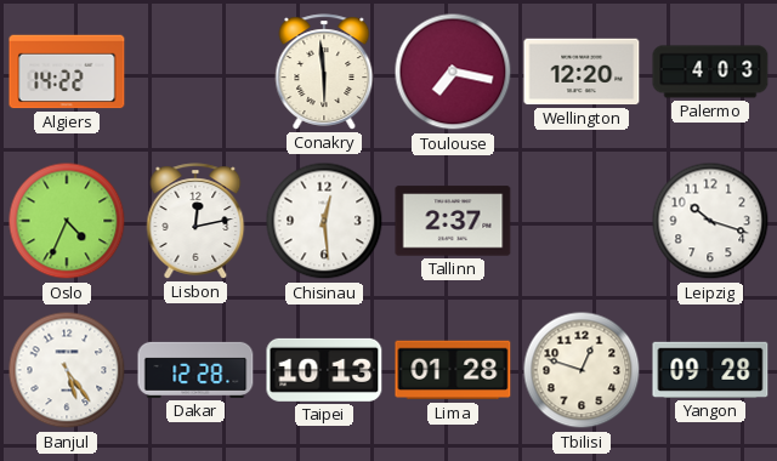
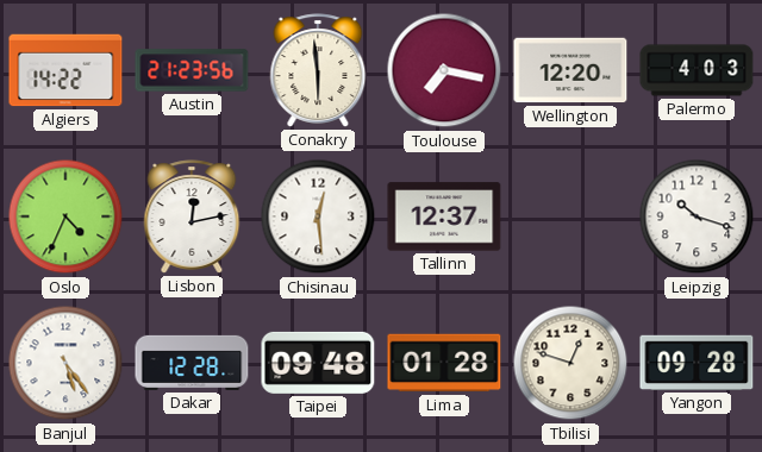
Austin: none -> 21:23
Tallinn: 2:37 -> 12:37
Taipei: 10:13 -> 09:48
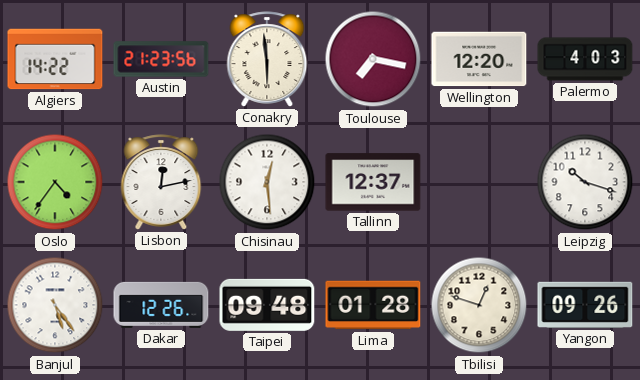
Oslo: 4:34 -> 4:36
Dakar: 12:28 -> 12:26
Yangon: 09:28 -> 09:26
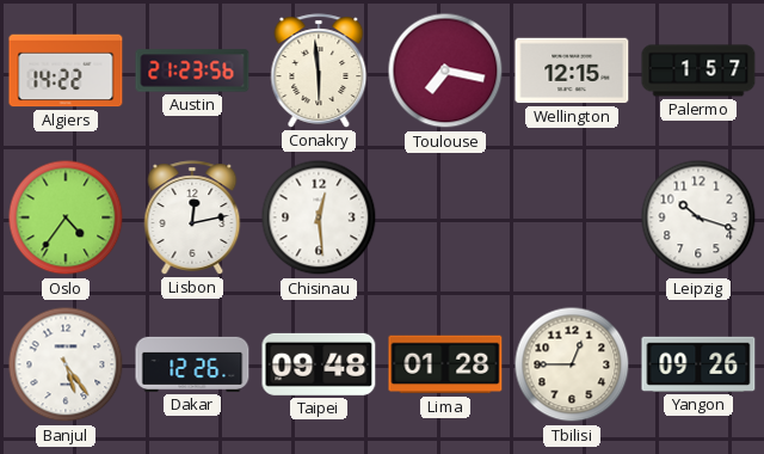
Wellington: 12:20 -> 12:15
Palermo: 4:03 -> 1:57
Tallinn: 12:37 -> none
Tbilisi: 12:48 -> 12:45
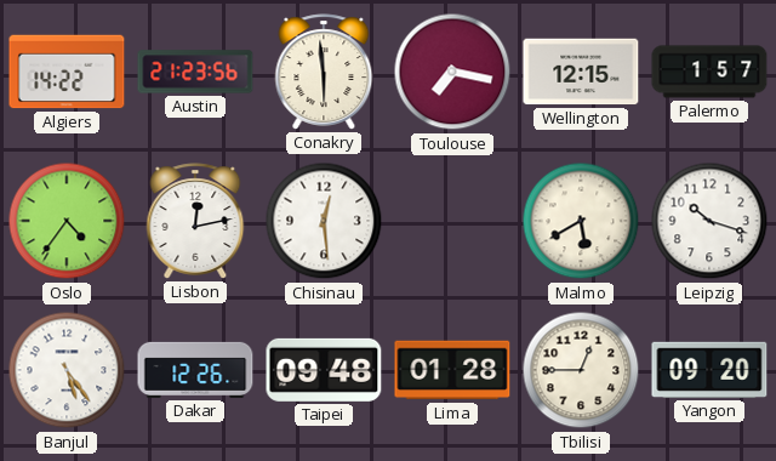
Malmo: none -> 5:40
Yangon: 09:26 -> 09:20
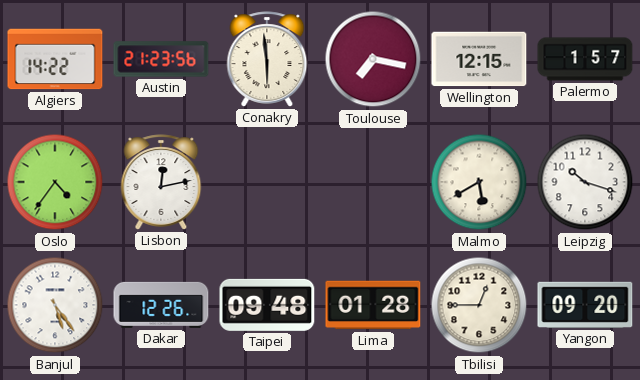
Chisinau: 12:29 -> none
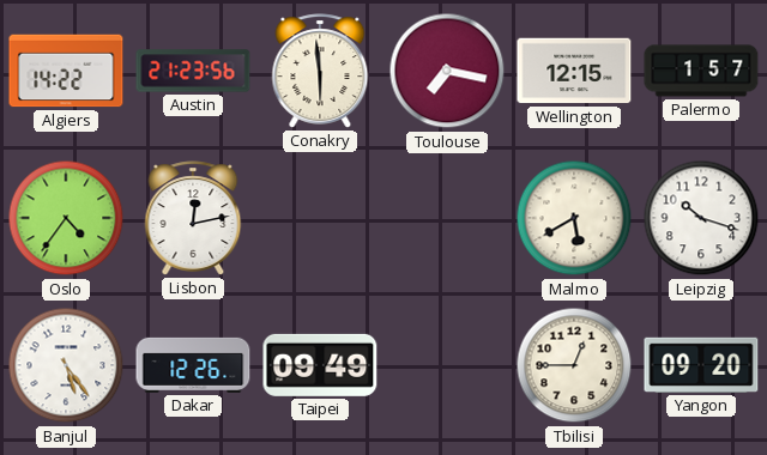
Taipei: 09:48 -> 09:49
Lima: 01:28 -> none
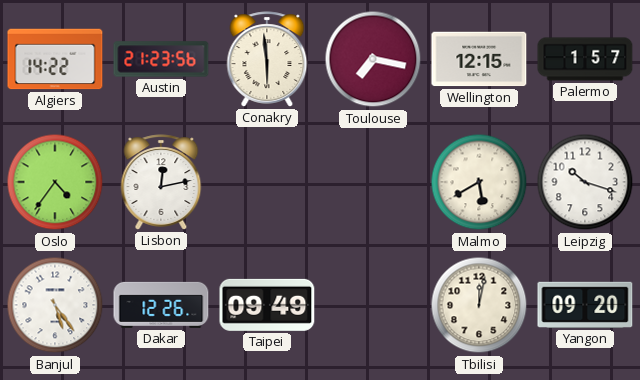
Tbilisi: 12:45 -> 12:02
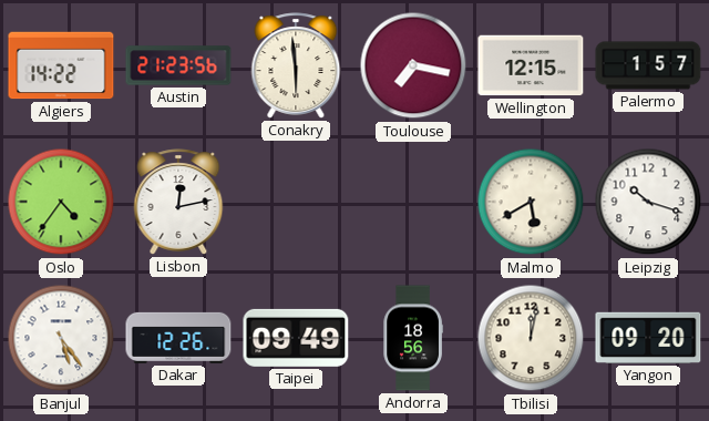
Andorra: none -> 18:56
